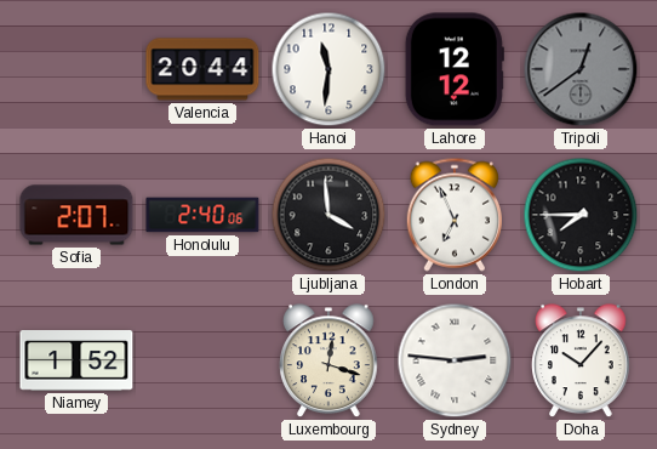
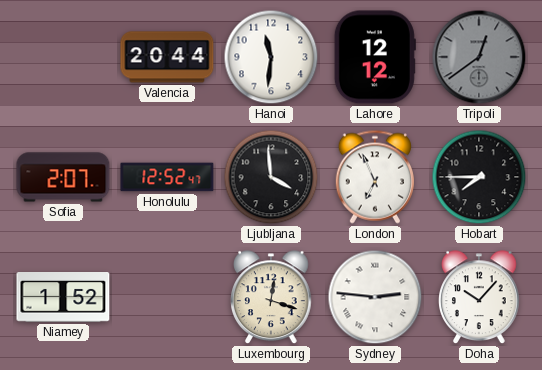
Honolulu: 2:40 -> 12:52
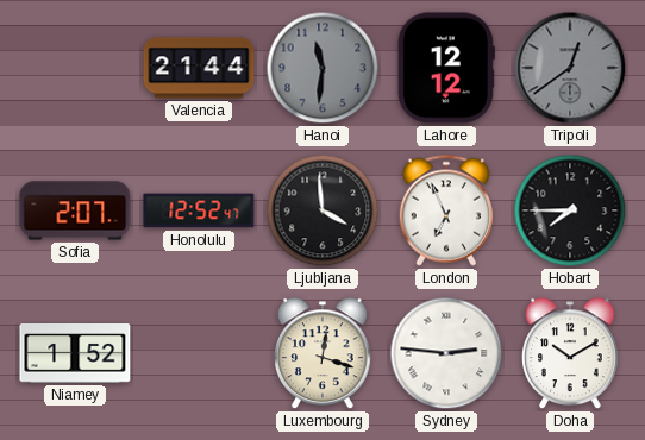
Valencia: 20:44 -> 21:44
Hanoi dial: white -> grey
Doha: 10:07 -> 10:10
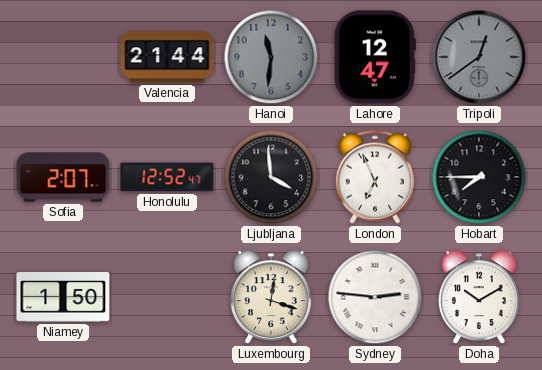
Lahore: 12:12 -> 12:47
Niamey: 1:52 -> 1:50
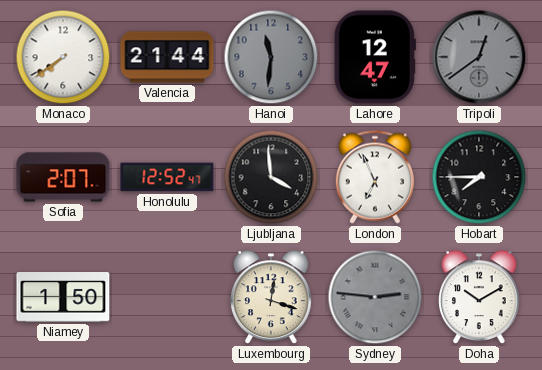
Monaco: none -> 7:39
Sydney dial: white -> grey
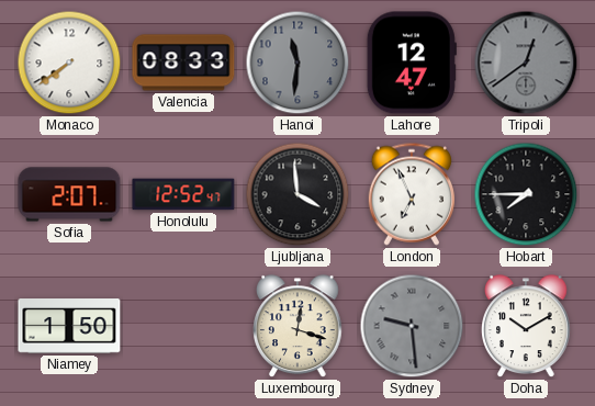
Valencia: 21:44 -> 08:33
Sydney: 2:46 -> 9:29
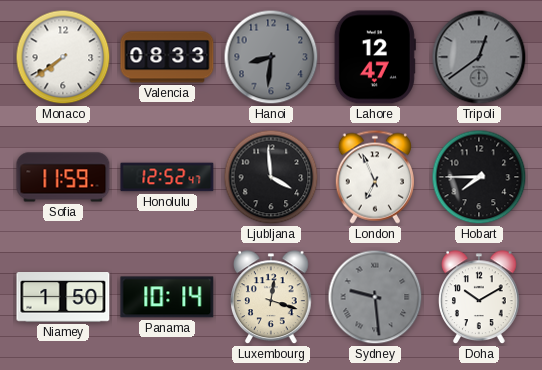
Hanoi: 11:31 -> 8:31
Sofia: 2:07 -> 11:59
Panama: none -> 10:14
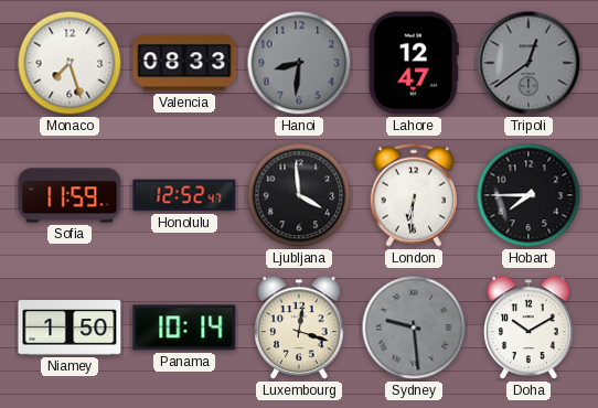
Monaco: 7:39 -> 7:27
London: 6:56 -> 6:31
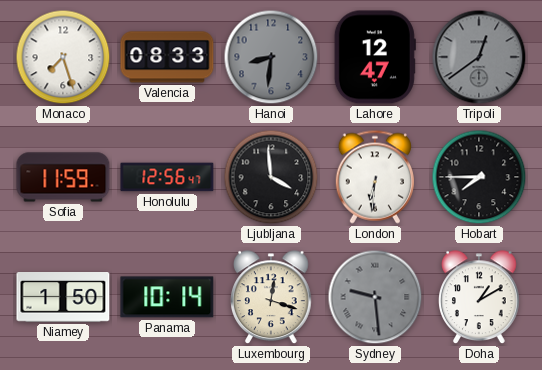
Honolulu: 12:52 -> 12:56
Doha: 10:10 -> 1:10
